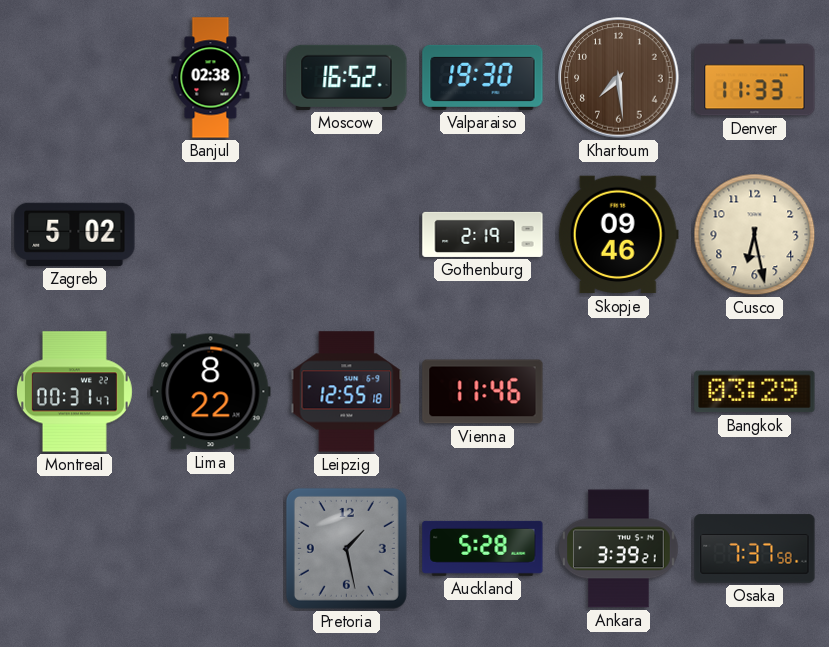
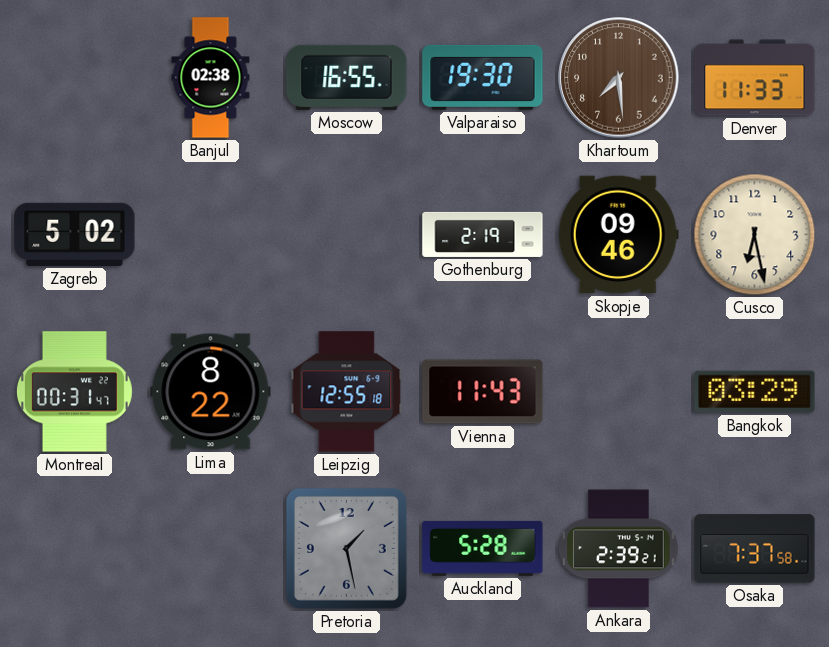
Moscow: 16:52 -> 16:55
Vienna: 11:46 -> 11:43
Ankara: 3:39 -> 2:39
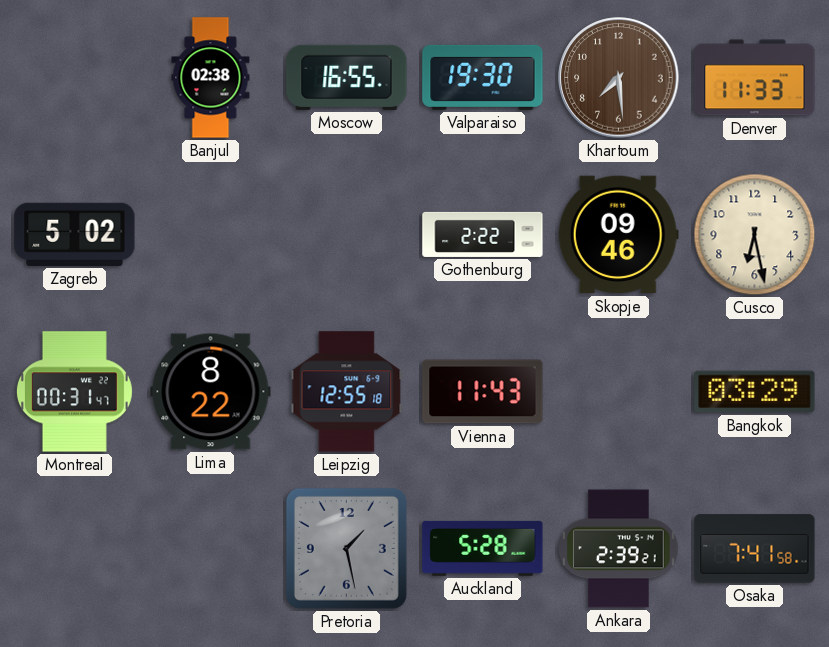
Gothenburg: 2:19 -> 2:22
Osaka: 7:37 -> 7:41
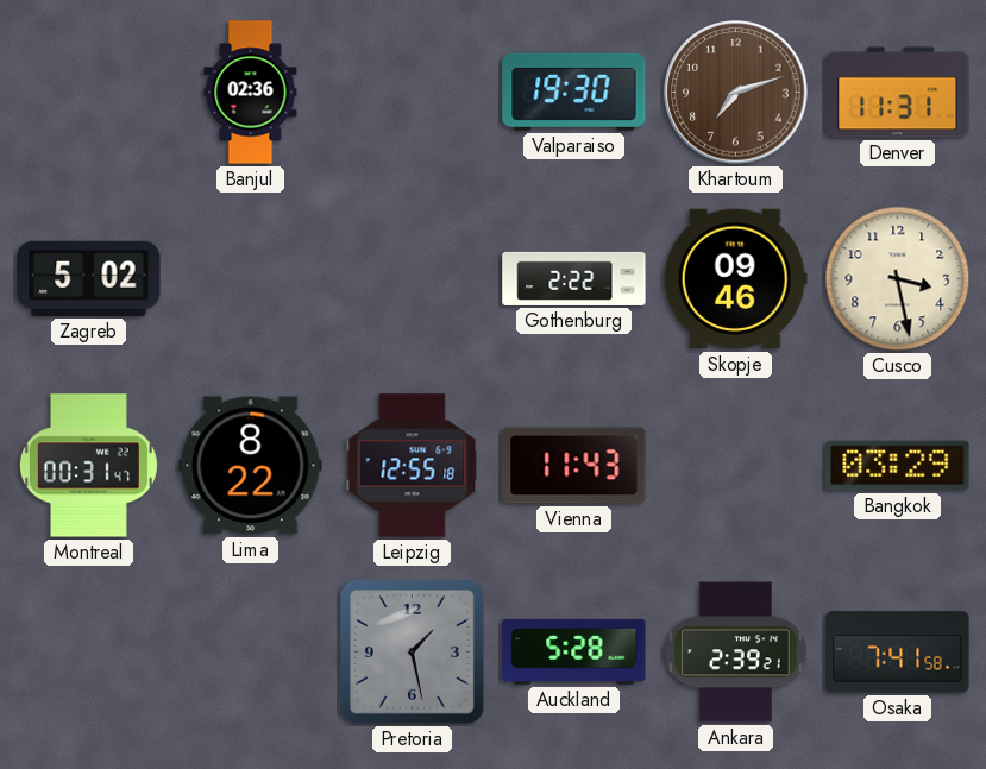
Banjul: 02:38 -> 02:36
Moscow: 16:55 -> none
Khartoum: 7:29 -> 7:12
Denver: 11:33 -> 11:31
Cusco: 6:28 -> 3:28
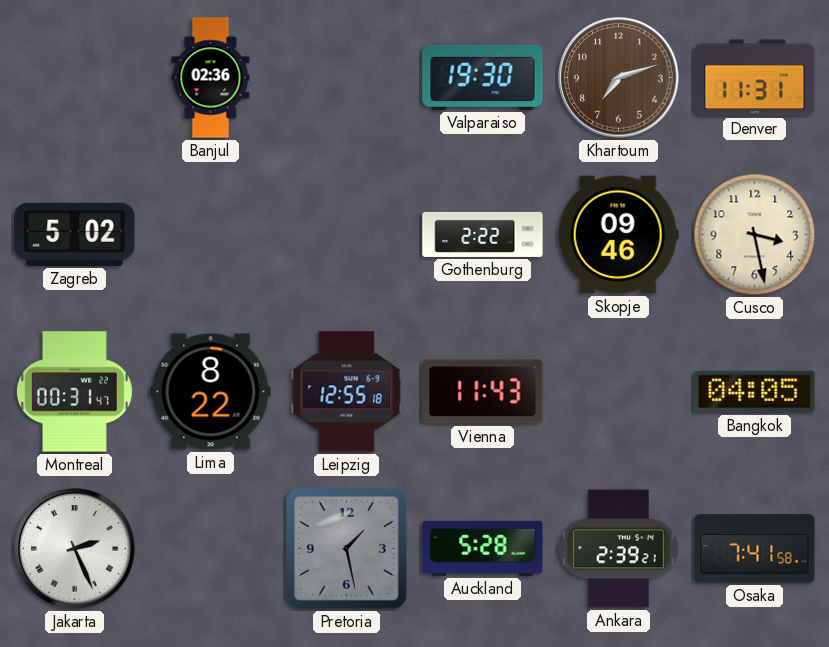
Bangkok: 03:29 -> 04:05
Jakarta: none -> 2:26
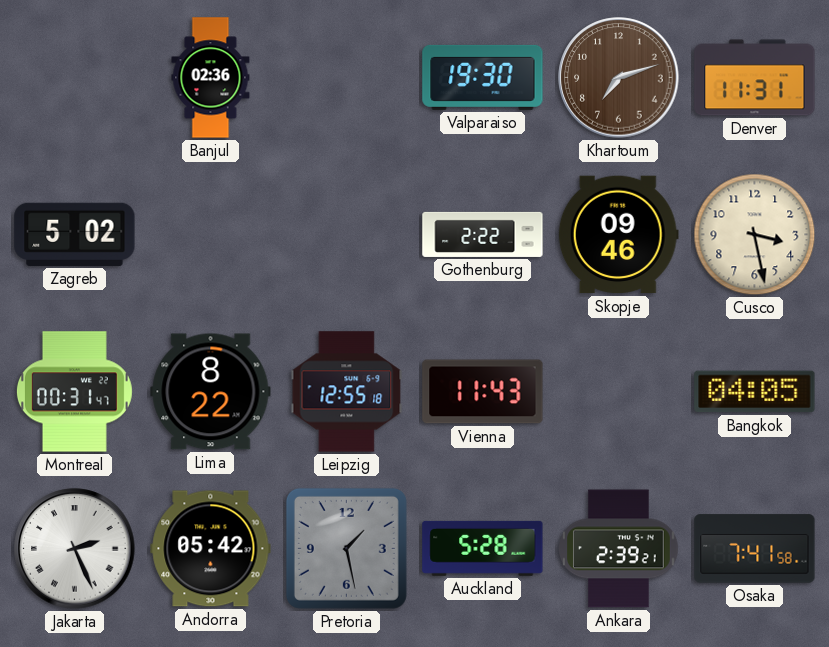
Andorra: none -> 05:42
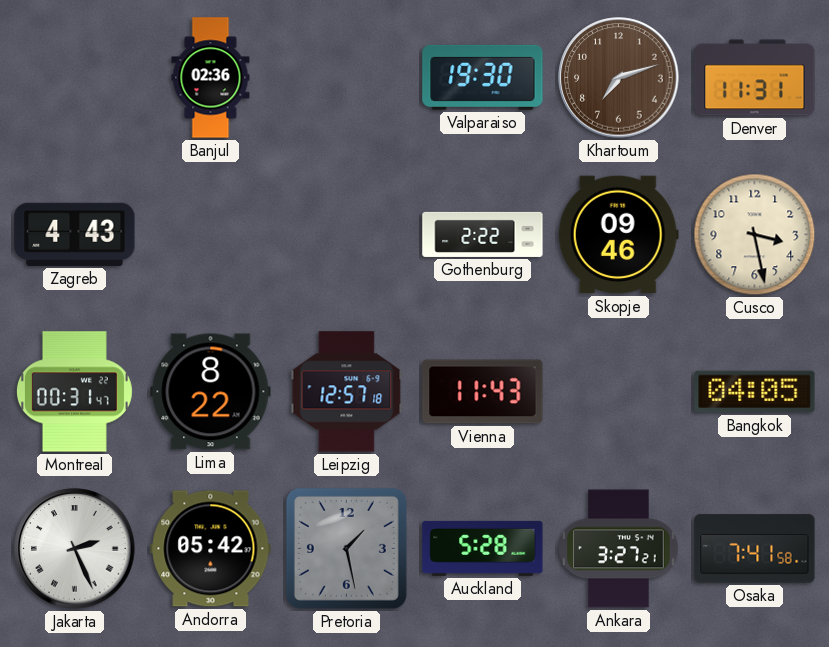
Zagreb: 5:02 -> 4:43
Leipzig: 12:55 -> 12:57
Ankara: 2:39 -> 3:27
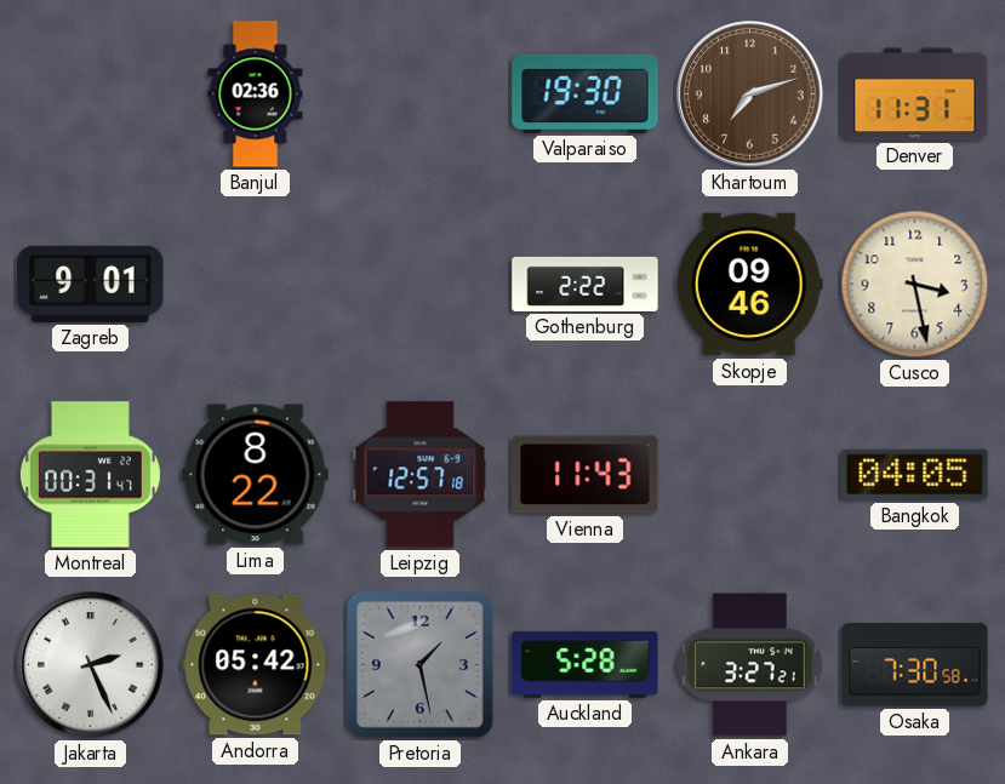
Zagreb: 4:43 -> 9:01
Osaka: 7:41 -> 7:30
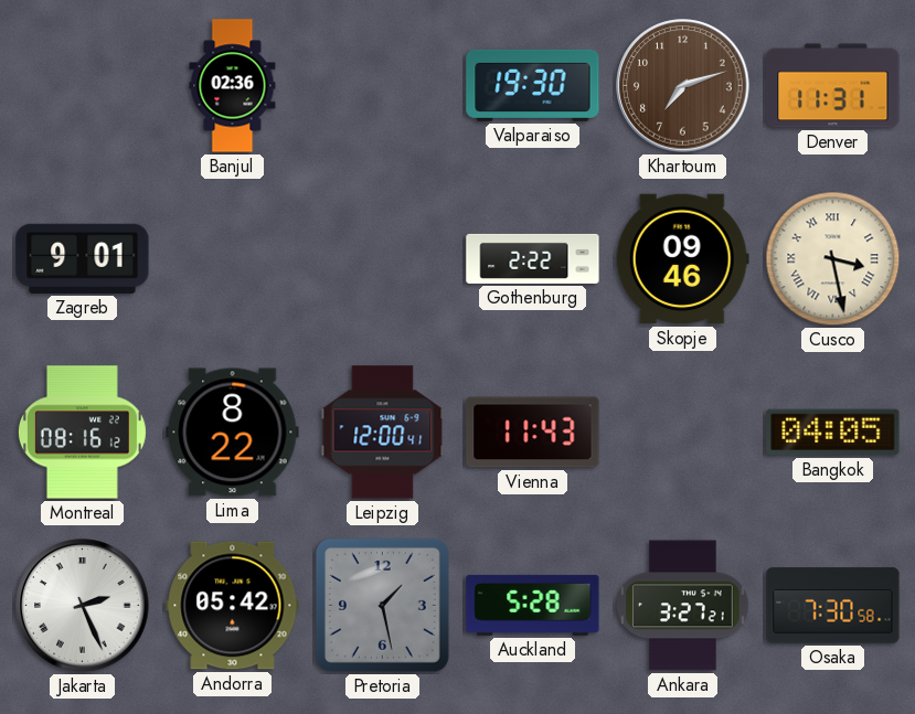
Cusco numerals: Arabic -> Roman
Montreal: 00:31 -> 08:16
Leipzig: 12:57 -> 12:00
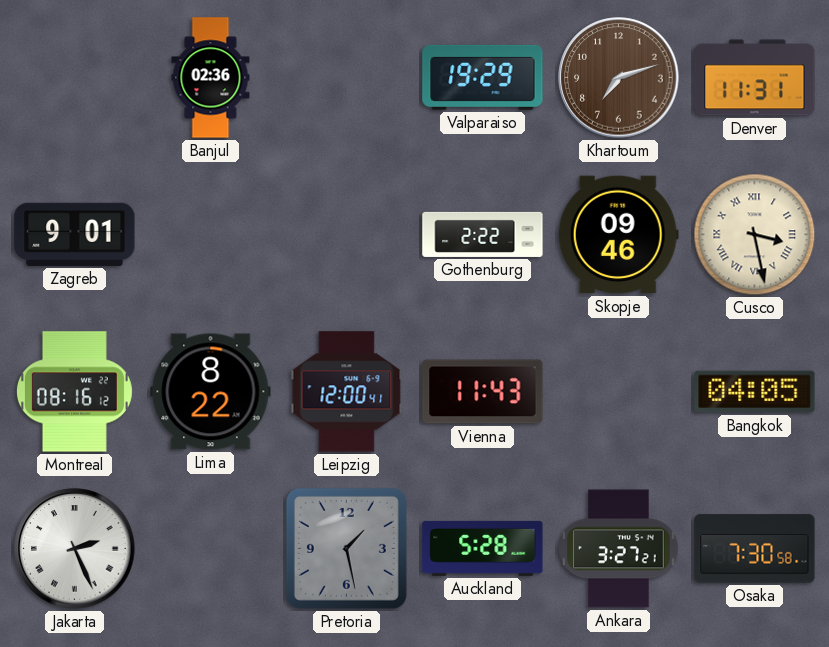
Valparaiso: 19:30 -> 19:29
Andorra: 05:42 -> none
